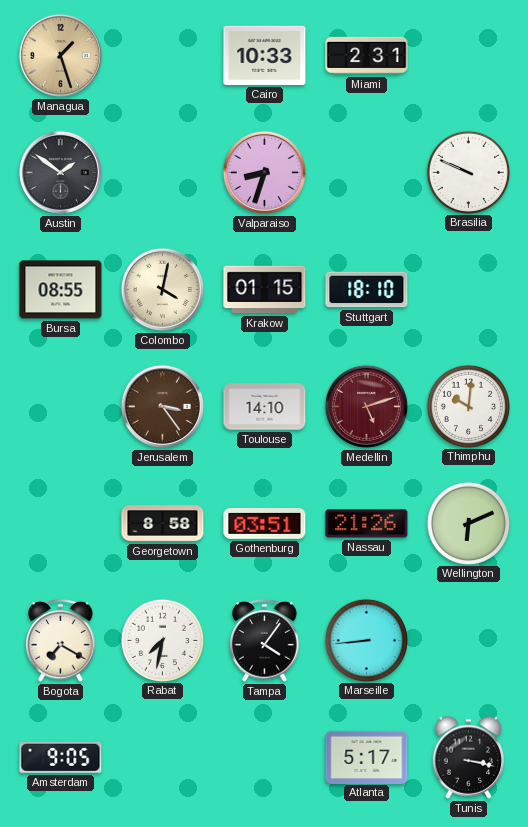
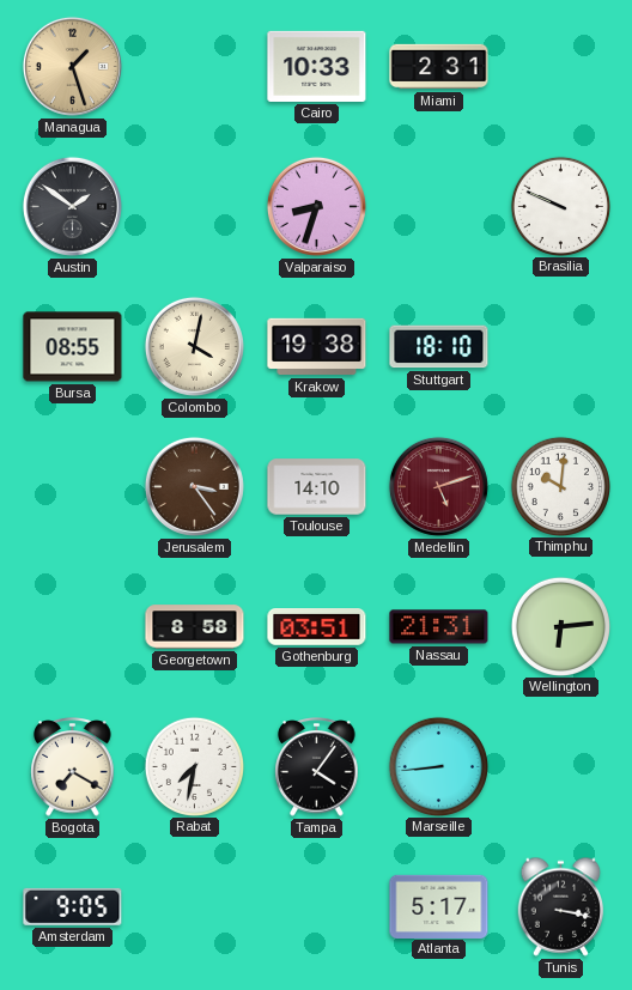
Krakow: 01:15 -> 19:38
Nassau: 21:26 -> 21:31
Wellington: 6:11 -> 6:14
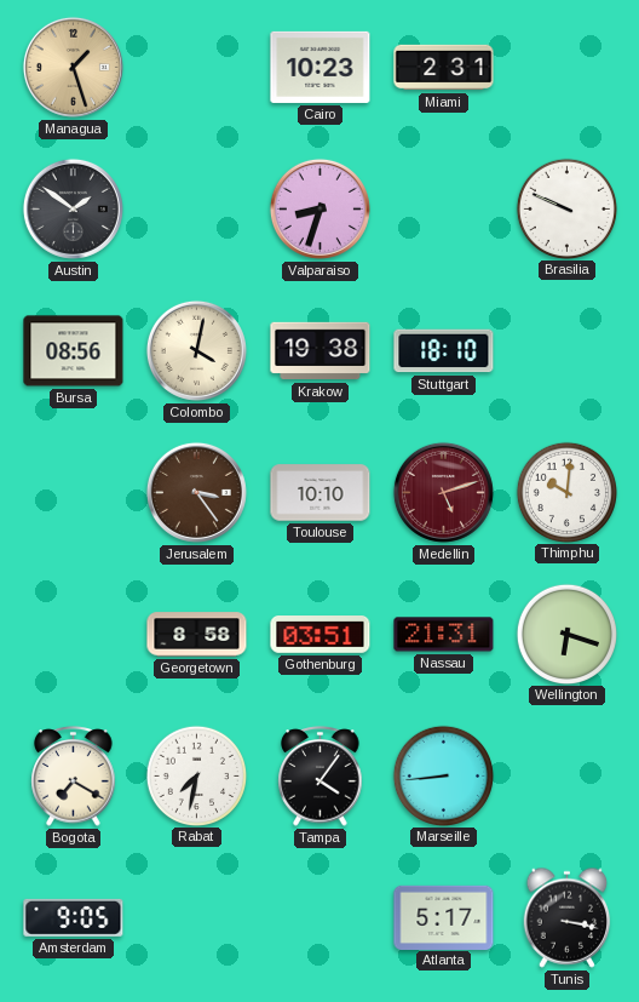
Cairo: 10:33 -> 10:23
Bursa: 08:55 -> 08:56
Toulouse: 14:10 -> 10:10
Wellington: 6:14 -> 6:18
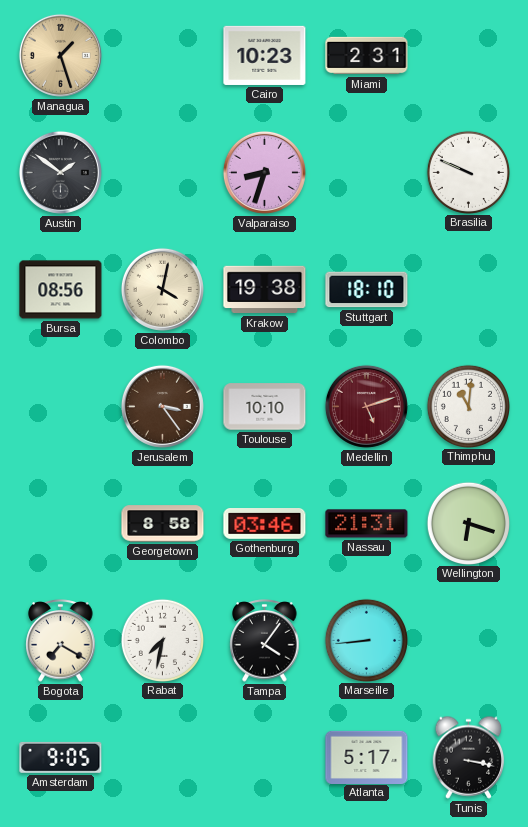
Thimphu: 10:01 -> 11:01
Gothenburg: 03:51 -> 03:46
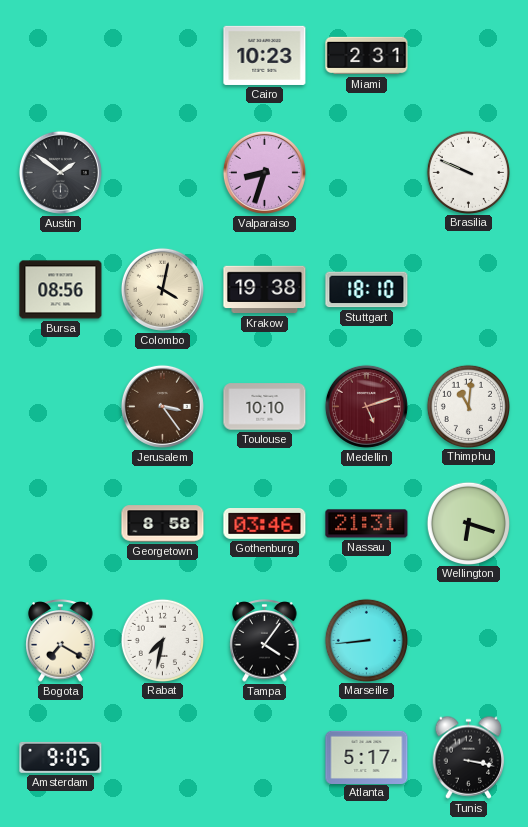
Managua: 1:27 -> none
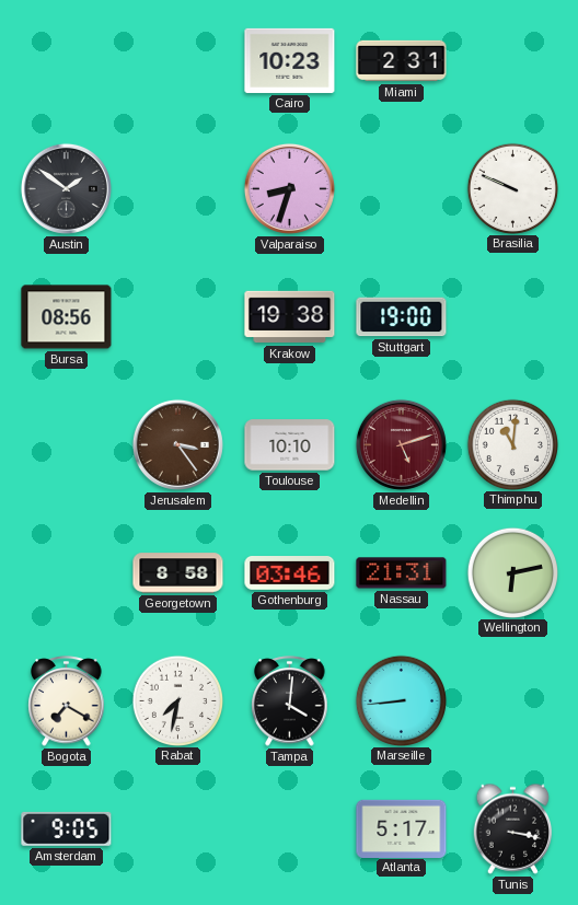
Colombo: 4:02 -> none
Stuttgart: 18:10 -> 19:00
Wellington: 6:18 -> 6:13
Tampa: 4:06 -> 4:01
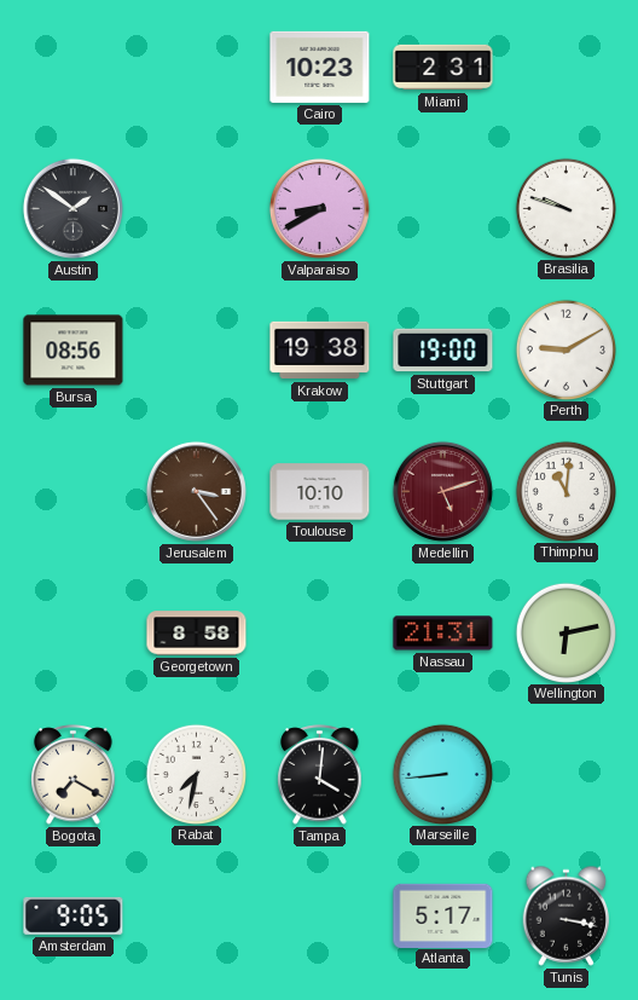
Valparaiso: 8:33 -> 8:40
Brasilia: 9:49 -> 9:48
Perth: none -> 9:10
Gothenburg: 03:46 -> none
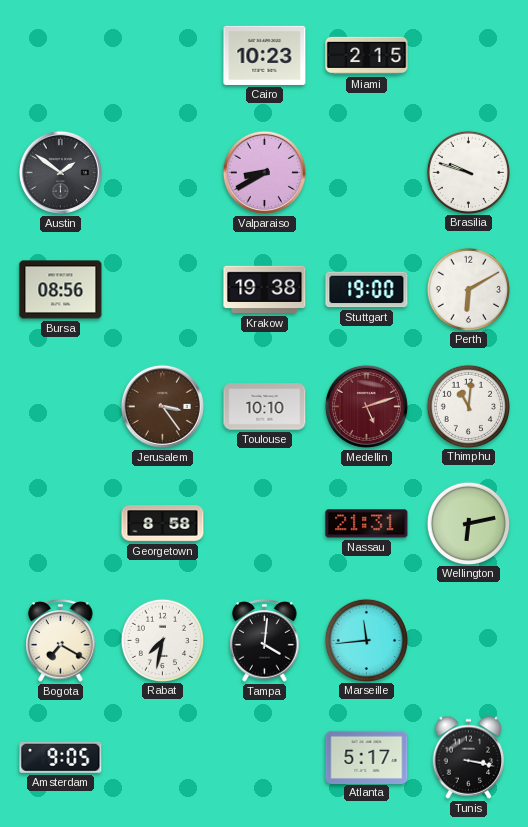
Miami: 2:31 -> 2:15
Perth: 9:10 -> 6:10
Marseille: 8:44 -> 11:44
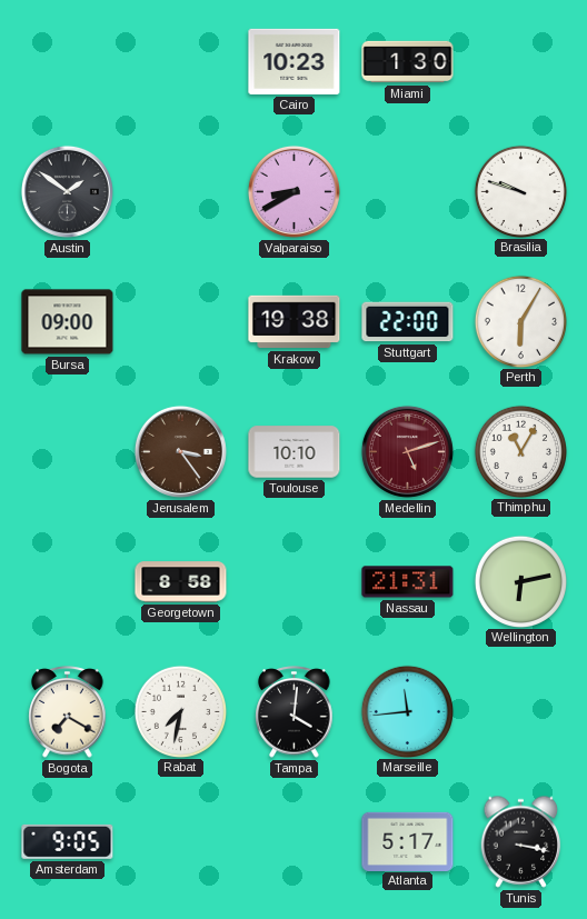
Miami: 2:15 -> 1:30
Bursa: 08:56 -> 09:00
Stuttgart: 19:00 -> 22:00
Perth: 6:10 -> 6:05
Thimphu: 11:01 -> 11:05
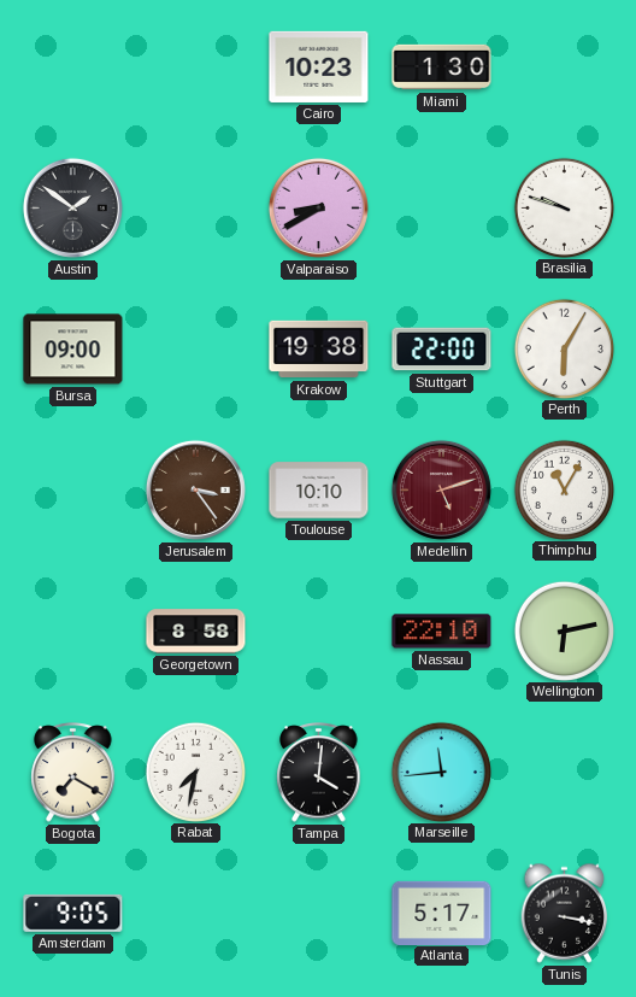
Nassau: 21:31 -> 22:10
